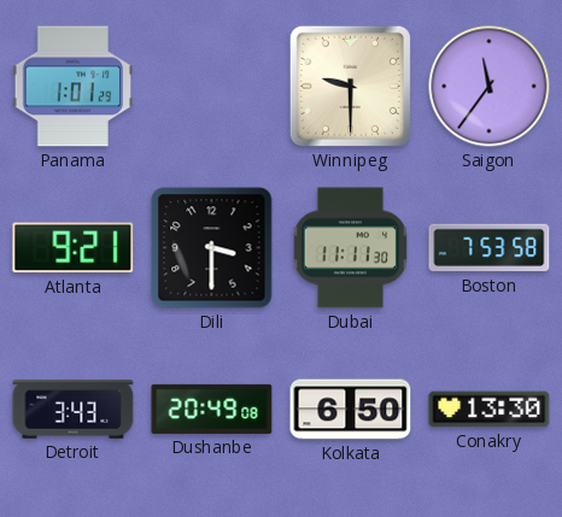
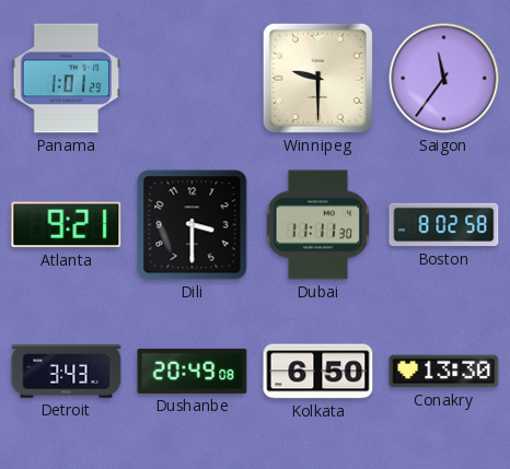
Boston: 7:53 -> 8:02
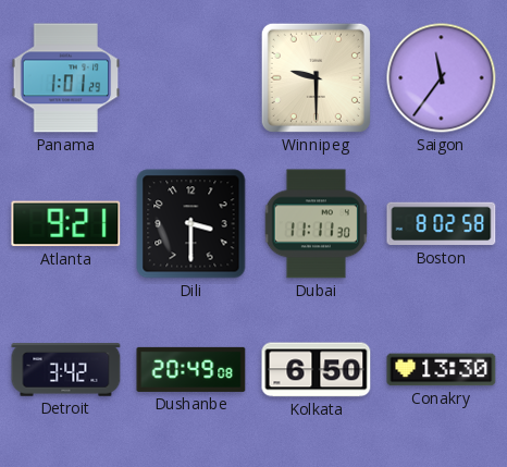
Detroit: 3:43 -> 3:42
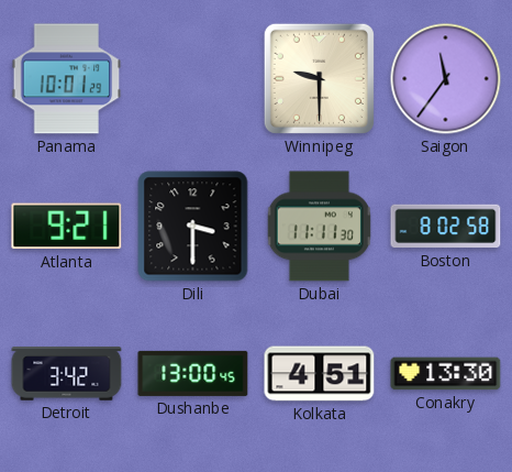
Panama: 1:01 -> 10:01
Dushanbe: 20:49 -> 13:00
Kolkata: 6:50 -> 4:51
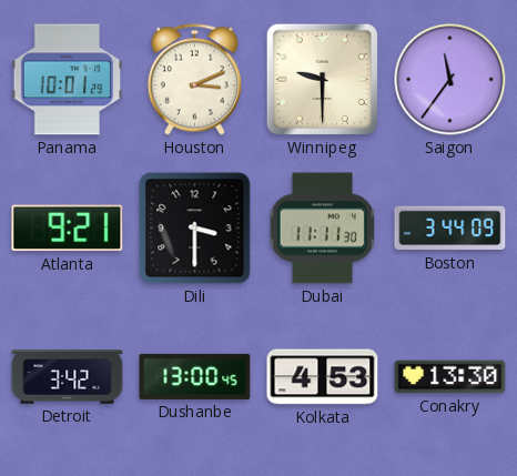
Houston: none -> 3:11
Boston: 8:02 -> 3:44
Kolkata: 4:51 -> 4:53
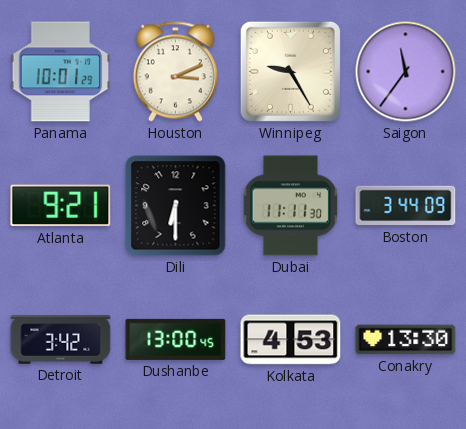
Winnipeg: 9:30 -> 9:25
Dili: 3:30 -> 6:30
